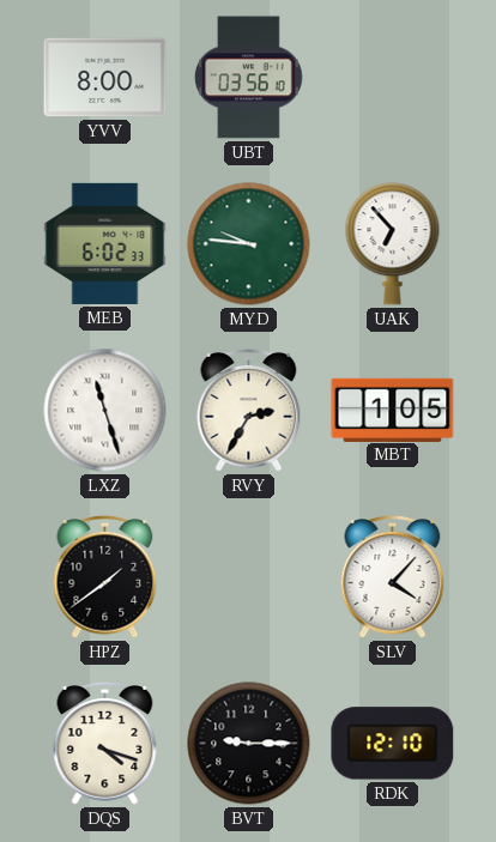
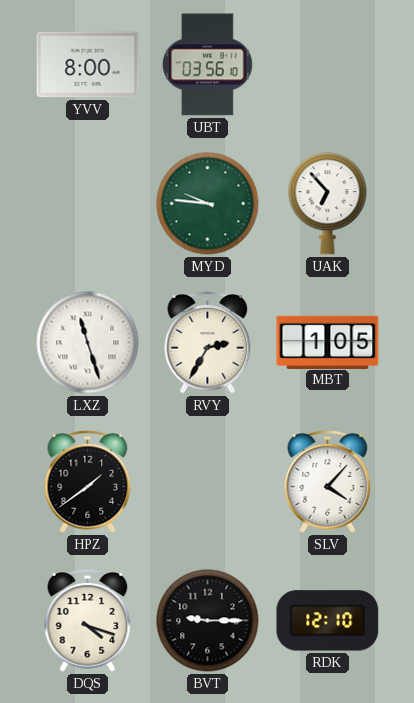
MEB: 6:02 -> none
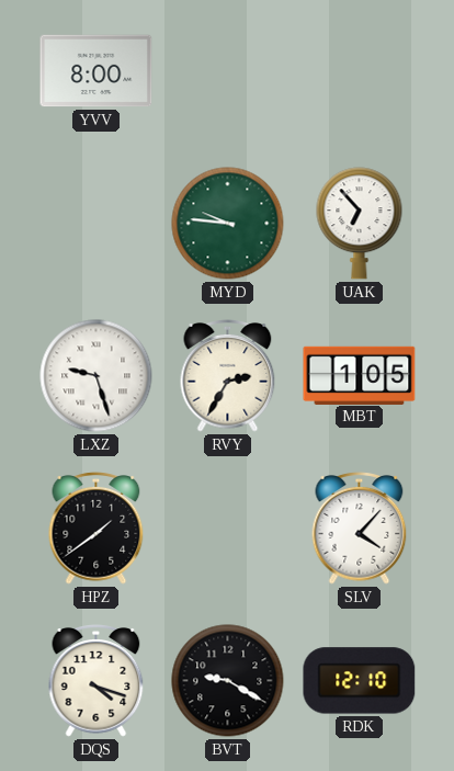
UBT: 03:56 -> none
LXZ: 11:27 -> 9:27
BVT: 9:15 -> 9:20
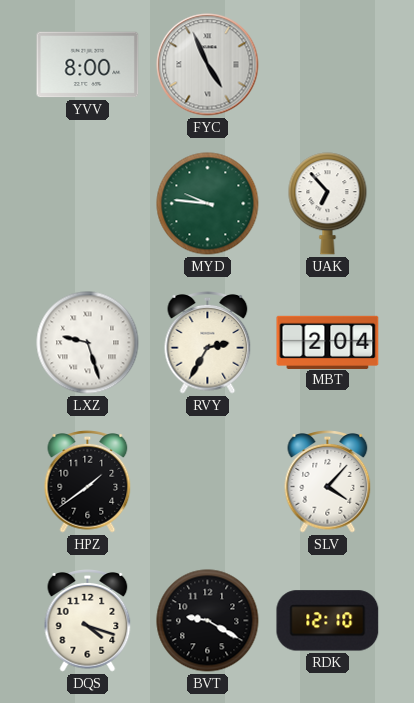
FYC: none -> 4:56
MBT: 1:05 -> 2:04
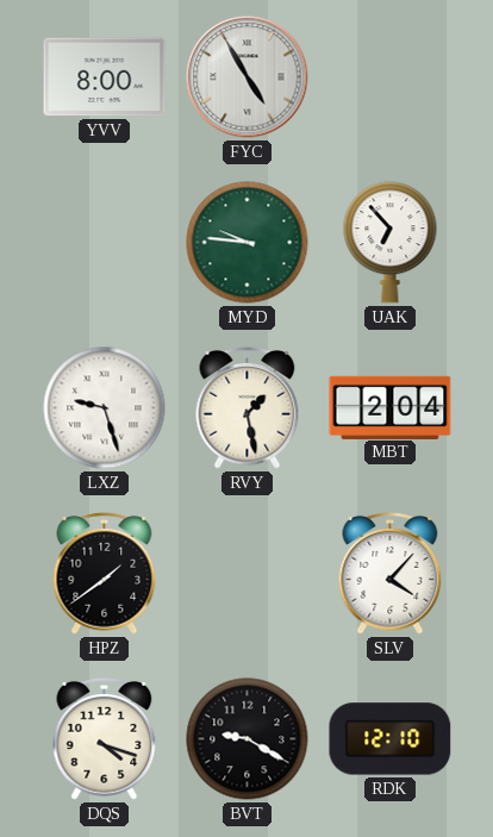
FYC: 4:56 -> 4:55
RVY: 2:35 -> 1:28
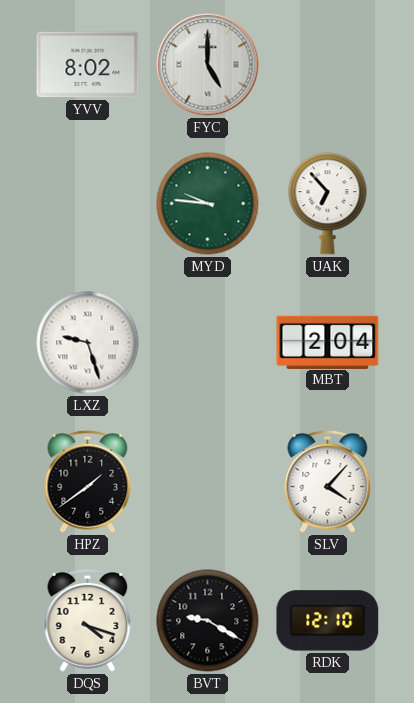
YVV: 8:00 -> 8:02
FYC: 4:55 -> 5:00
RVY: 1:28 -> none
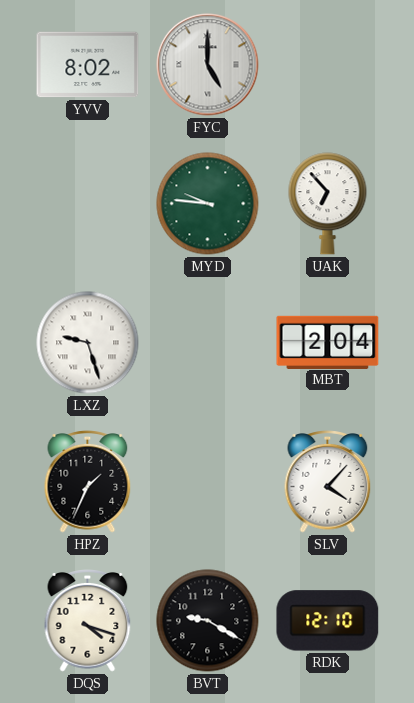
HPZ: 1:39 -> 1:34
